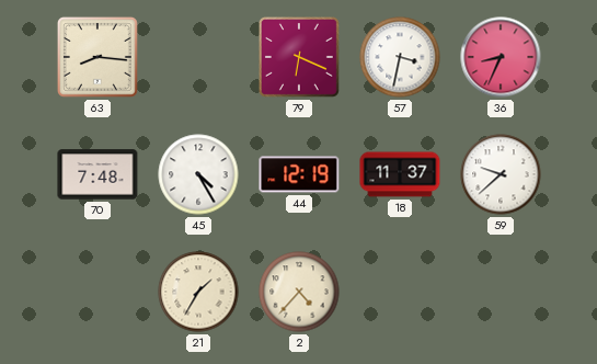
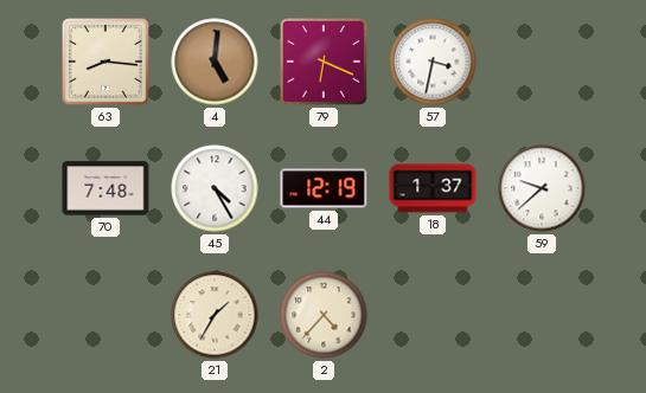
4: none -> 5:01
36: 8:34 -> none
18: 11:37 -> 1:37
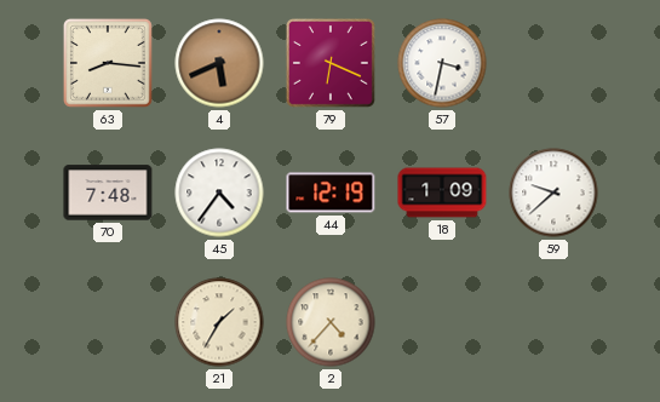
4: 5:01 -> 5:41
45: 4:25 -> 4:36
18: 1:37 -> 1:09
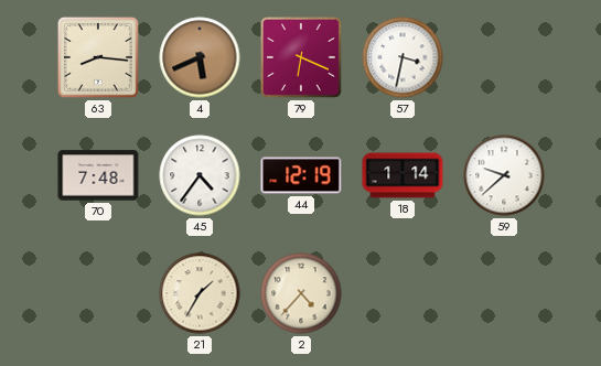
18: 1:09 -> 1:14
